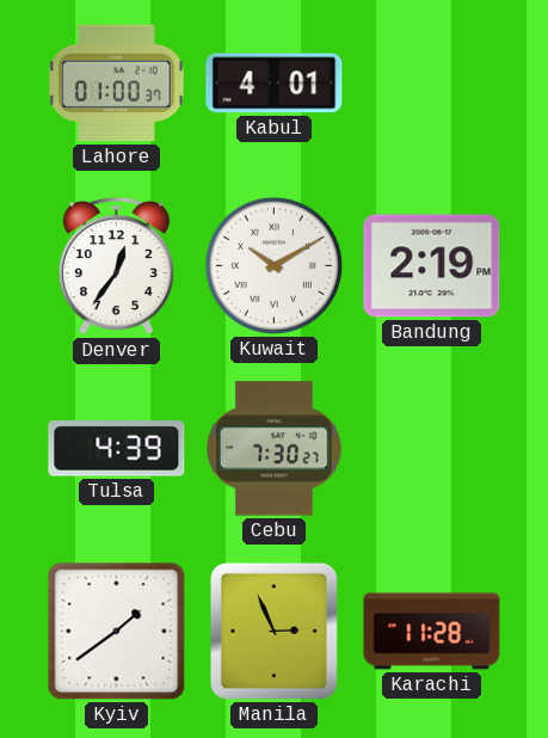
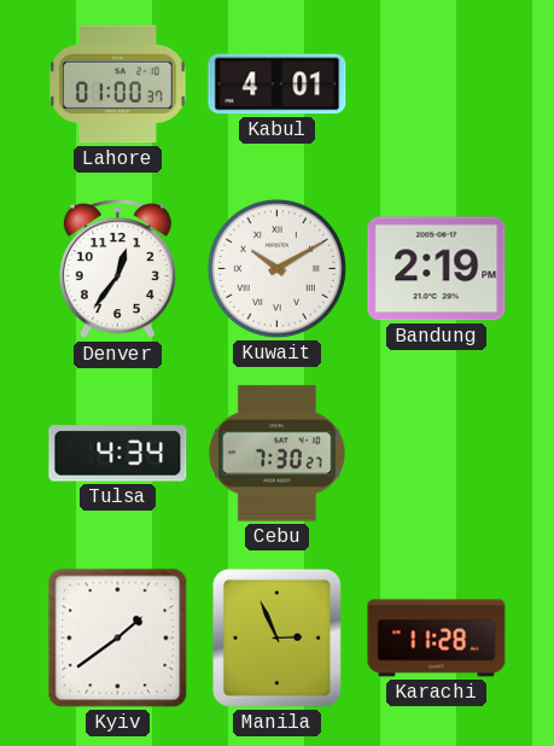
Tulsa: 4:39 -> 4:34
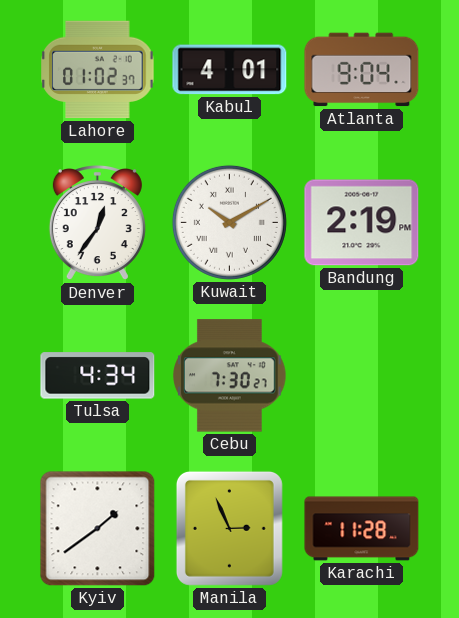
Lahore: 01:00 -> 01:02
Atlanta: none -> 9:04
